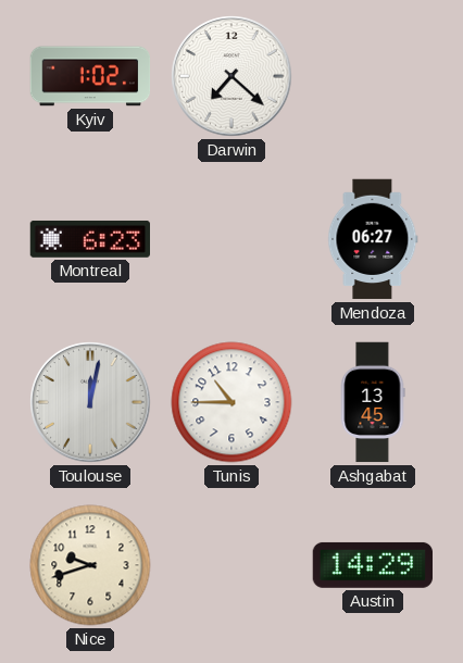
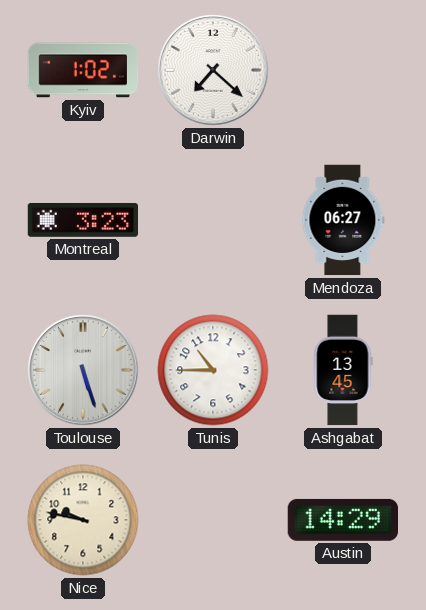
Montreal: 6:23 -> 3:23
Toulouse: 12:02 -> 5:27
Nice: 9:42 -> 9:47
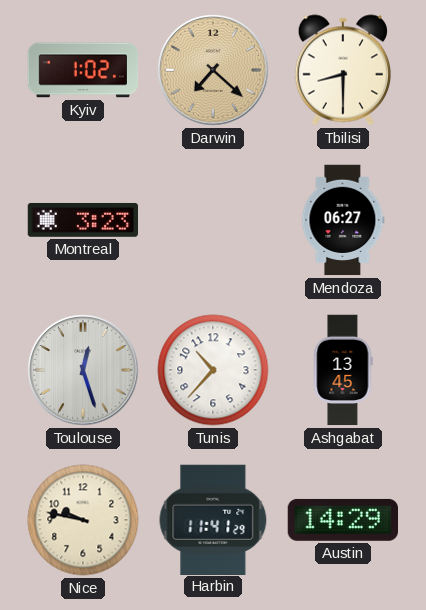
Darwin dial: white -> champagne
Tbilisi: none -> 8:30
Toulouse: 5:27 -> 12:27
Tunis: 10:45 -> 10:37
Harbin: none -> 11:41
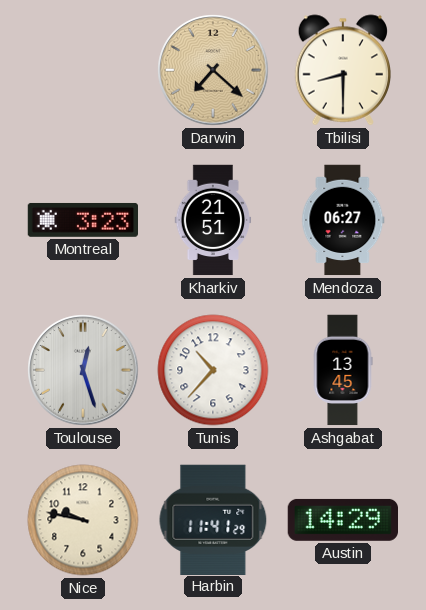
Kyiv: 1:02 -> none
Kharkiv: none -> 21:51
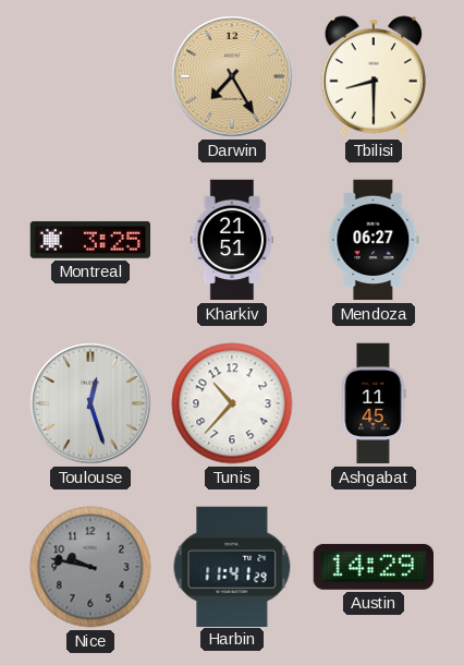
Darwin: 7:22 -> 7:25
Montreal: 3:23 -> 3:25
Ashgabat: 13:45 -> 11:45
Nice dial: cream -> grey
